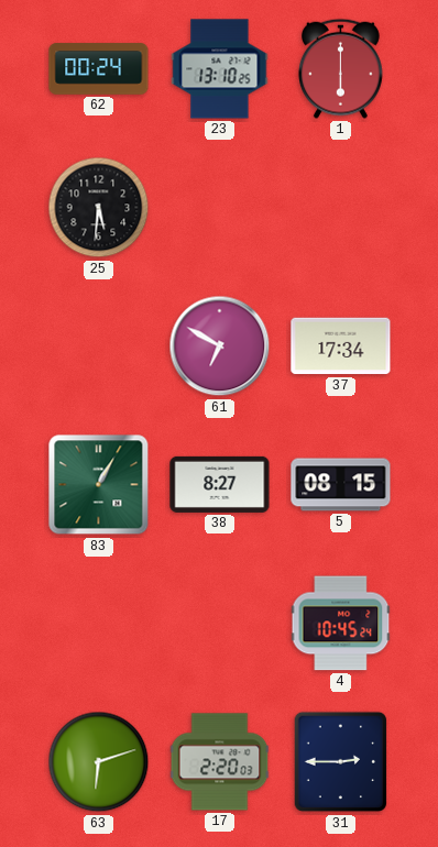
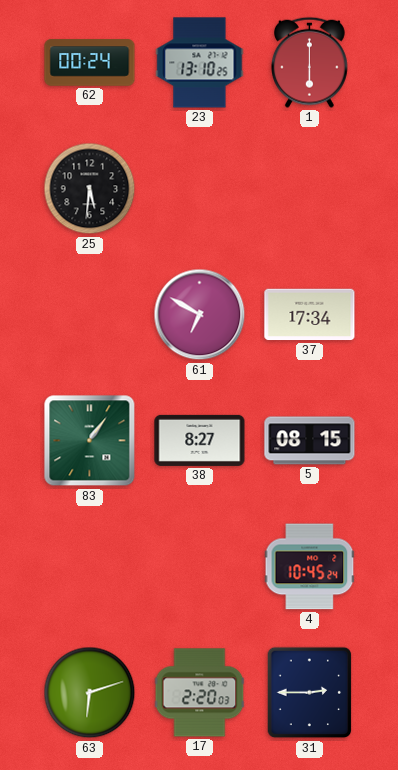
83: 1:05 -> 1:06
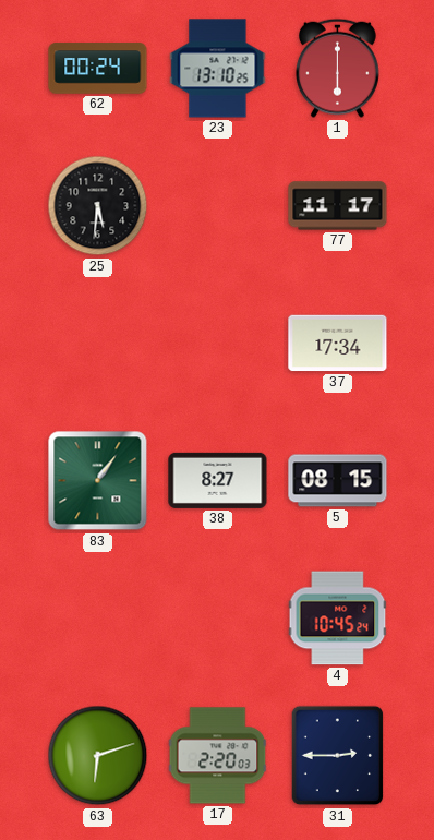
77: none -> 11:17
61: 6:50 -> none
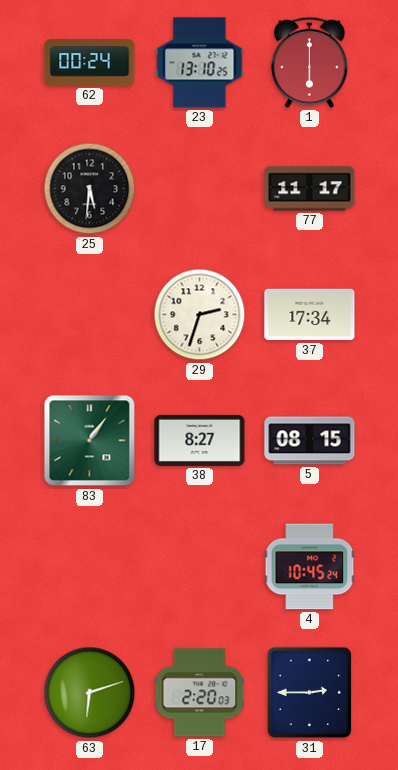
29: none -> 2:33
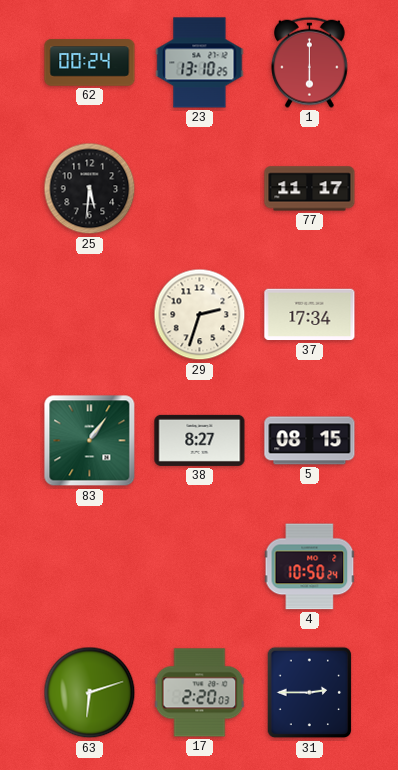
4: 10:45 -> 10:50
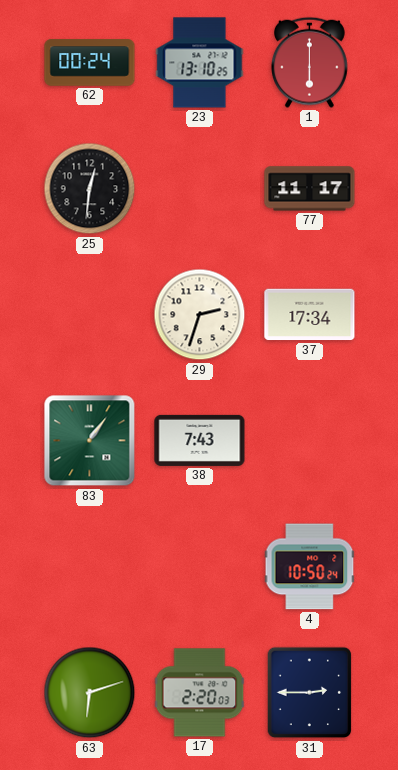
25: 5:31 -> 12:31
38: 8:27 -> 7:43
5: 08:15 -> none
